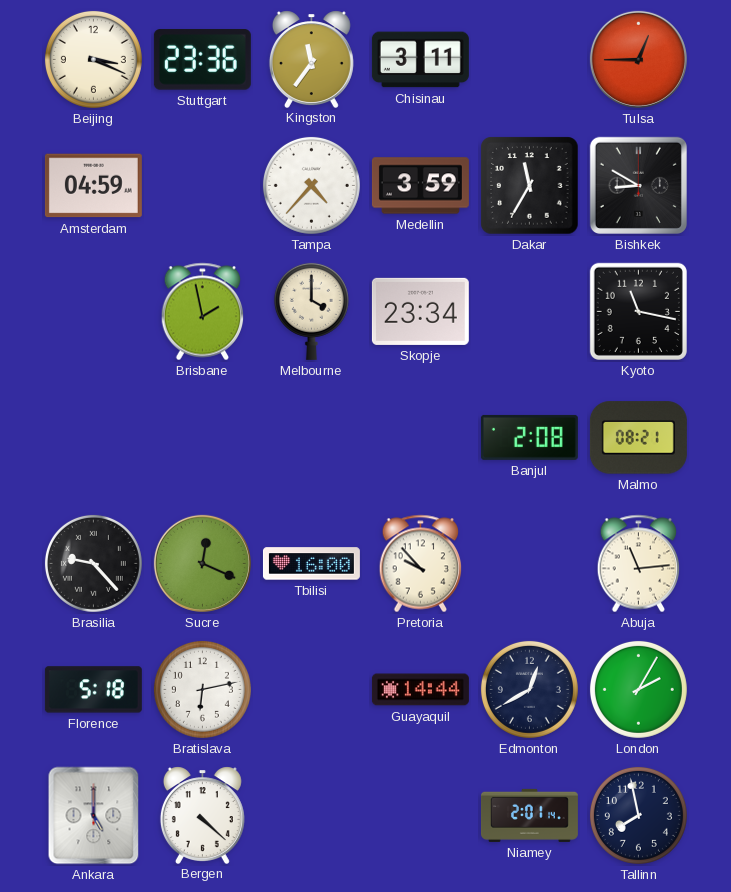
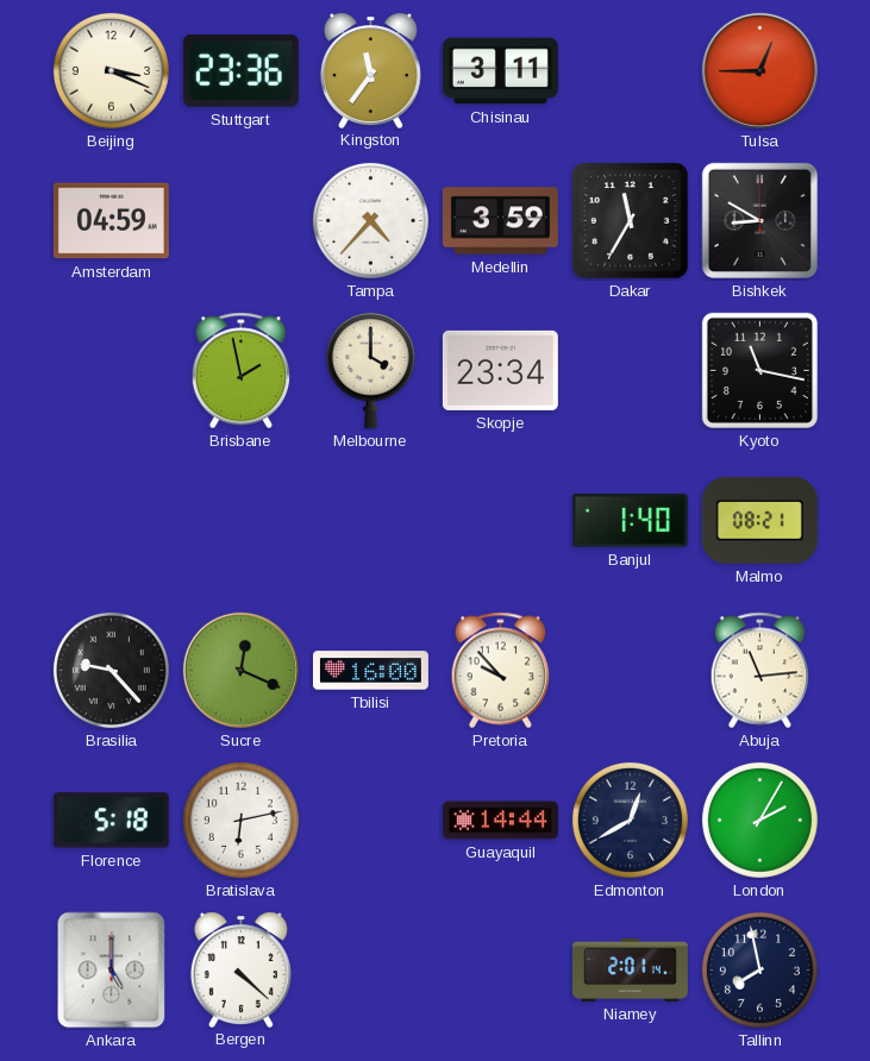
Banjul: 2:08 -> 1:40
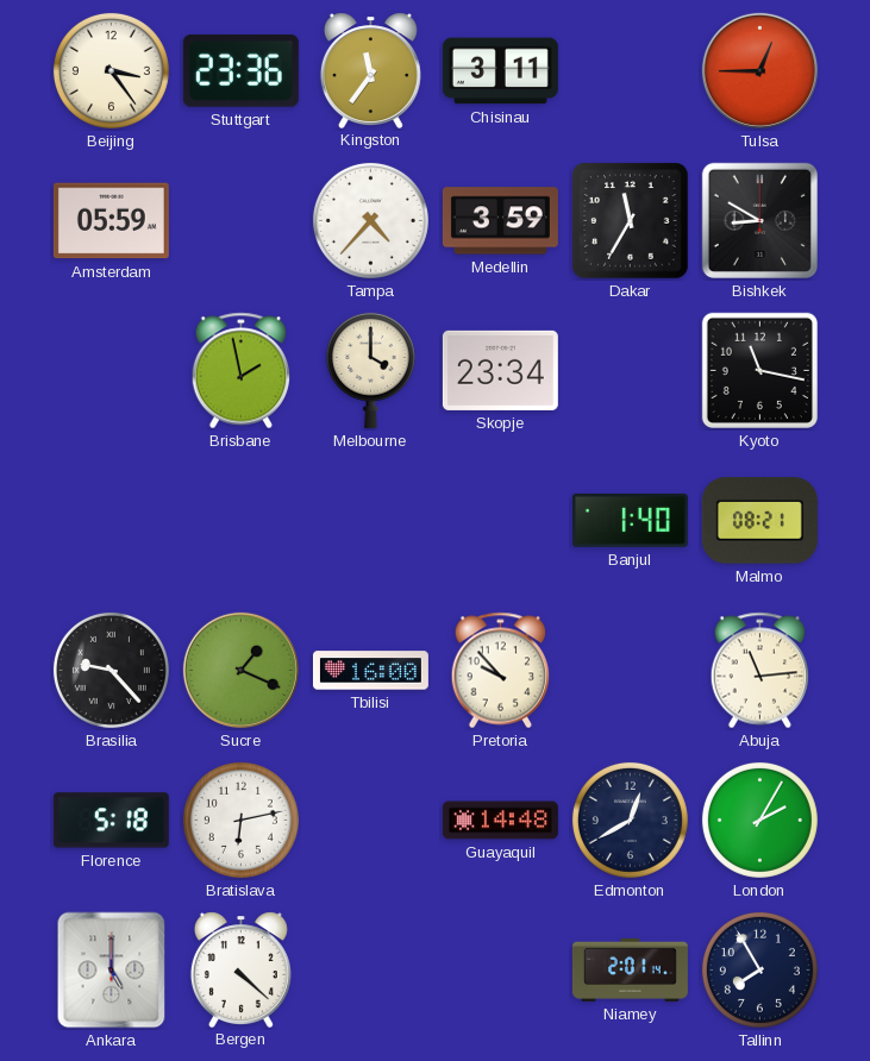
Beijing: 3:19 -> 3:24
Amsterdam: 04:59 -> 05:59
Sucre: 12:19 -> 1:19
Guayaquil: 14:44 -> 14:48
Tallinn: 7:58 -> 7:55
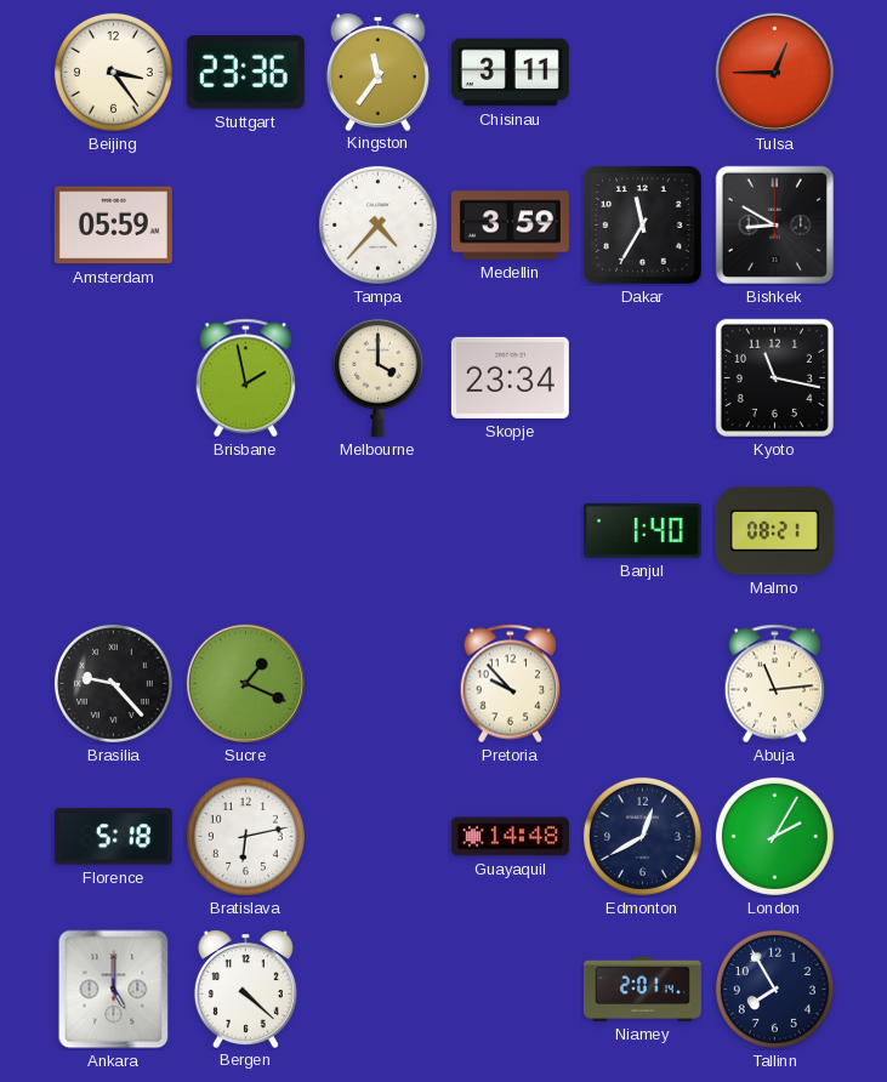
Tbilisi: 16:00 -> none
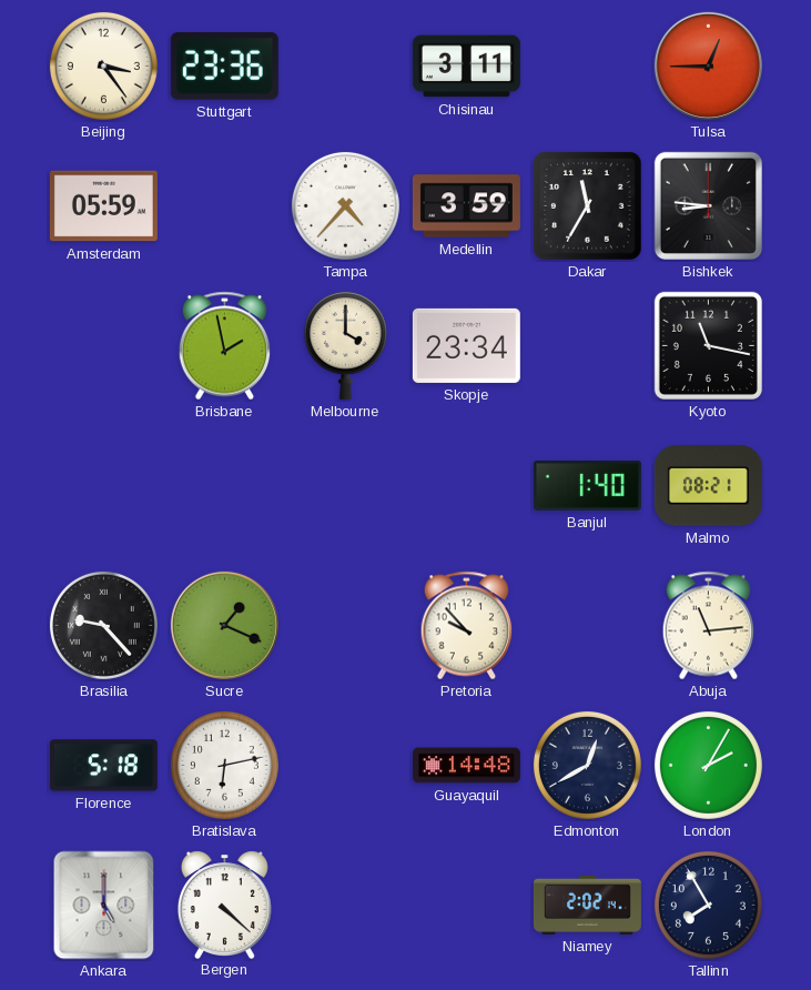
Kingston: 11:36 -> none
Bishkek: 8:50 -> 8:46
Niamey: 2:01 -> 2:02
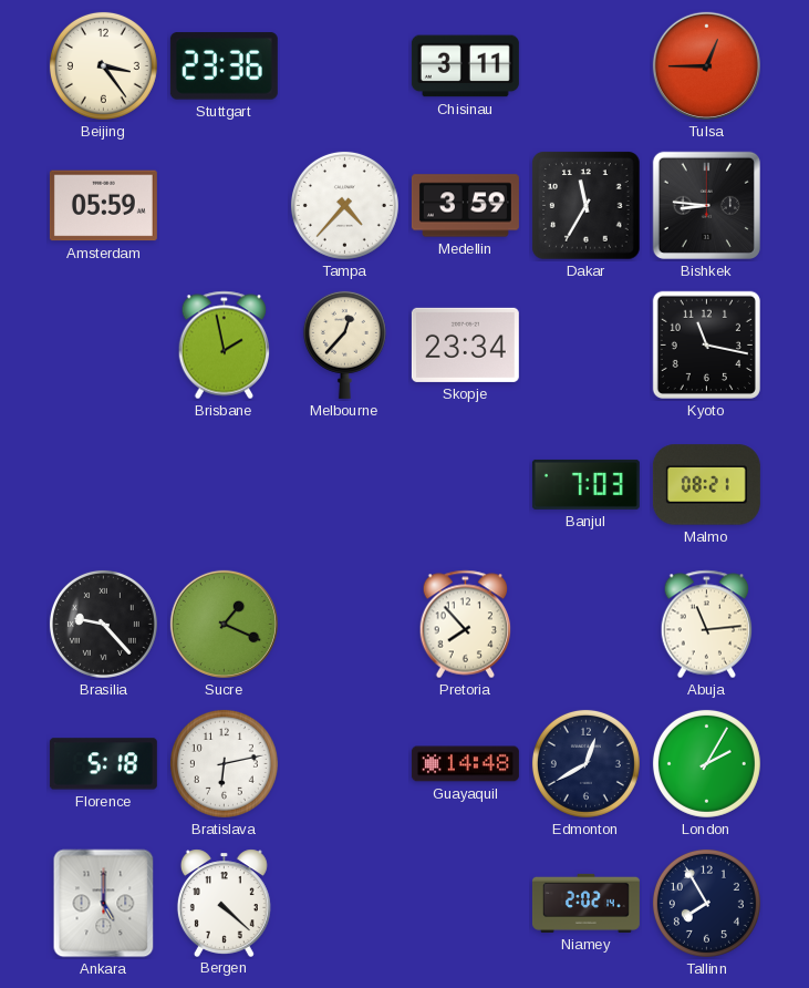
Melbourne: 4:00 -> 12:37
Banjul: 1:40 -> 7:03
Pretoria: 9:53 -> 7:53
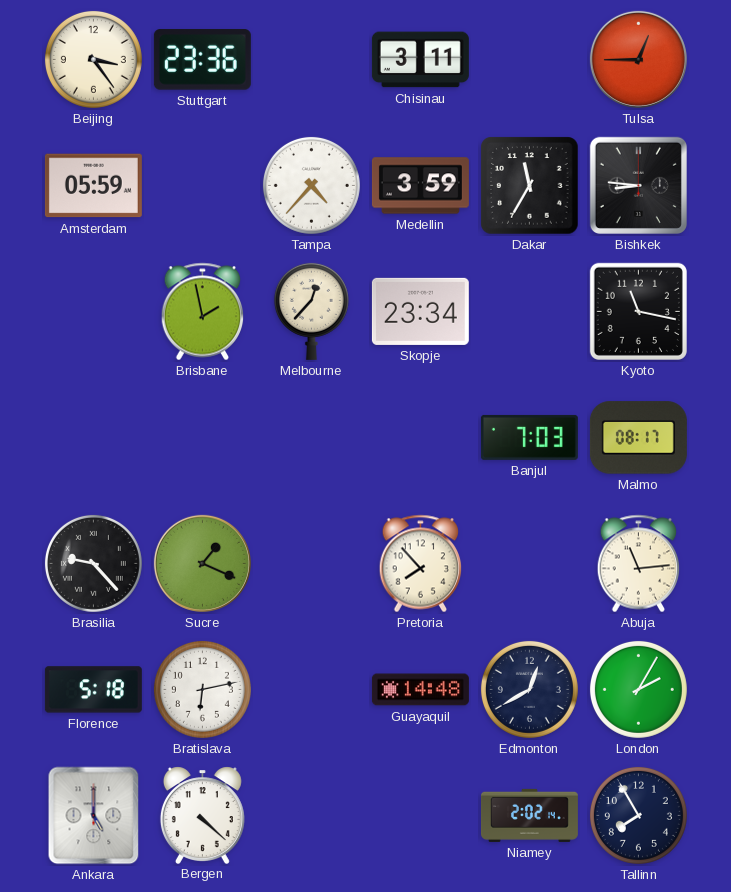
Malmo: 08:21 -> 08:17
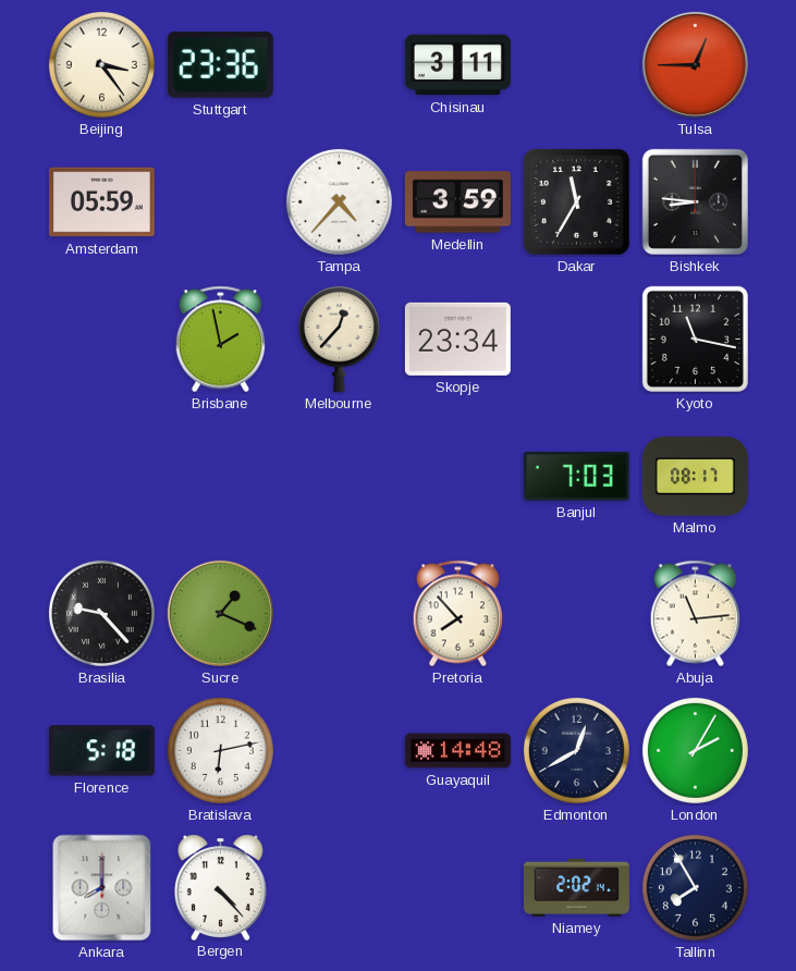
Ankara: 5:00 -> 8:00
Bergen: 4:22 -> 4:23
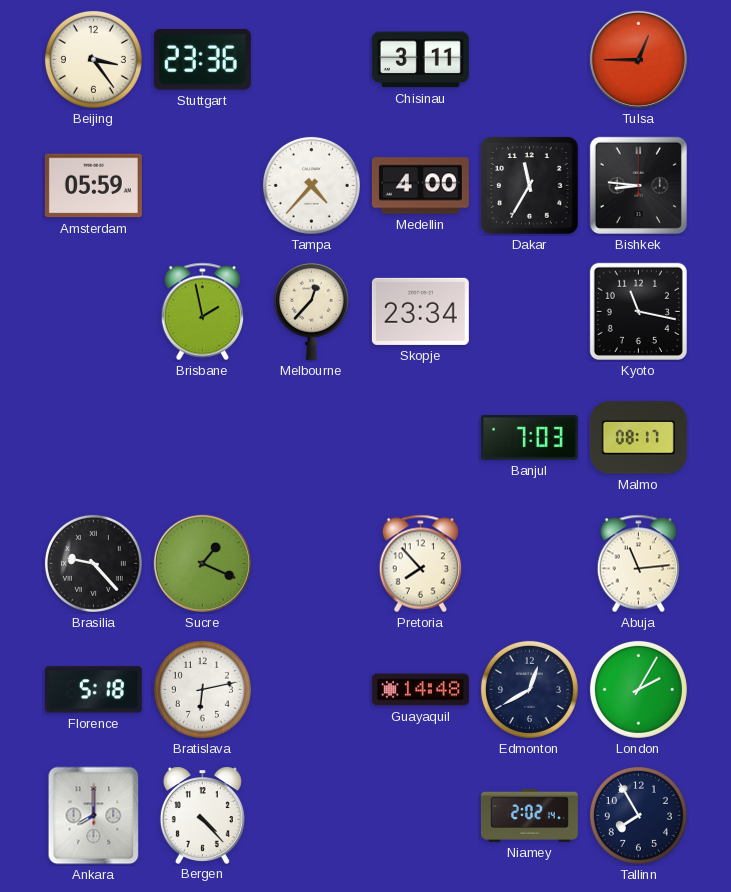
Medellin: 3:59 -> 4:00
